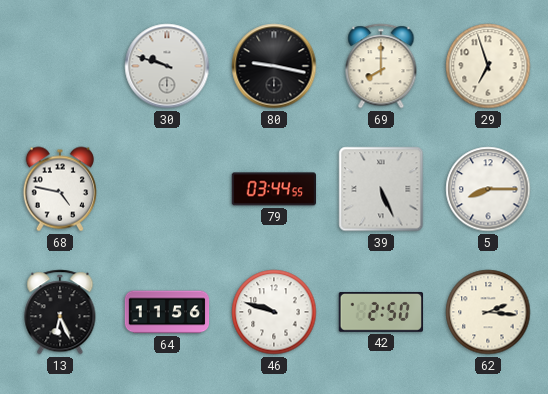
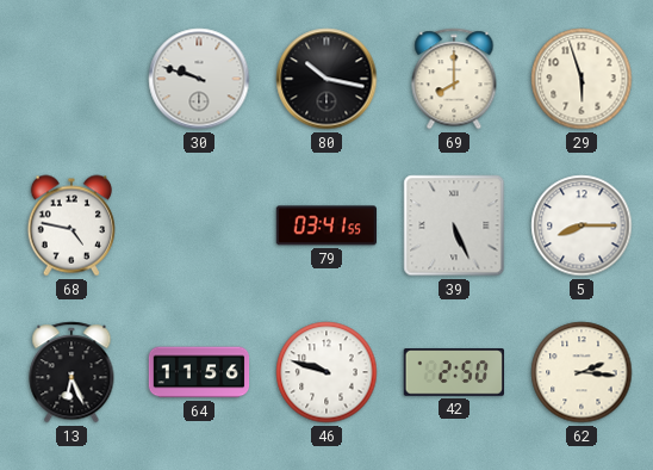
80: 9:17 -> 10:17
29: 6:57 -> 5:57
79: 03:44 -> 03:41
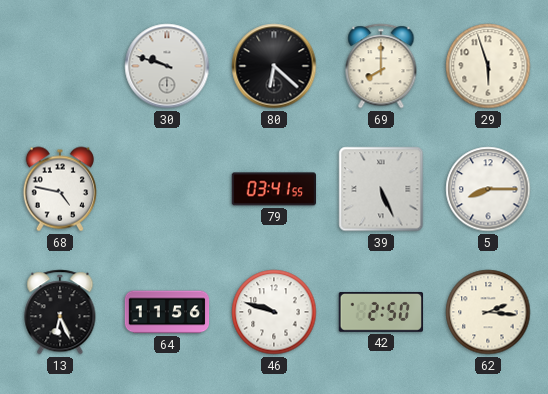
80: 10:17 -> 6:22
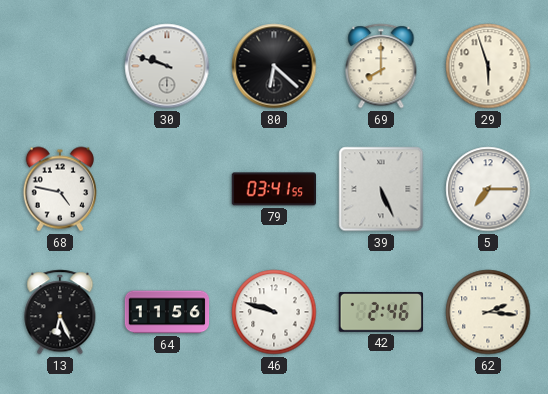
5: 8:15 -> 7:15
42: 2:50 -> 2:46
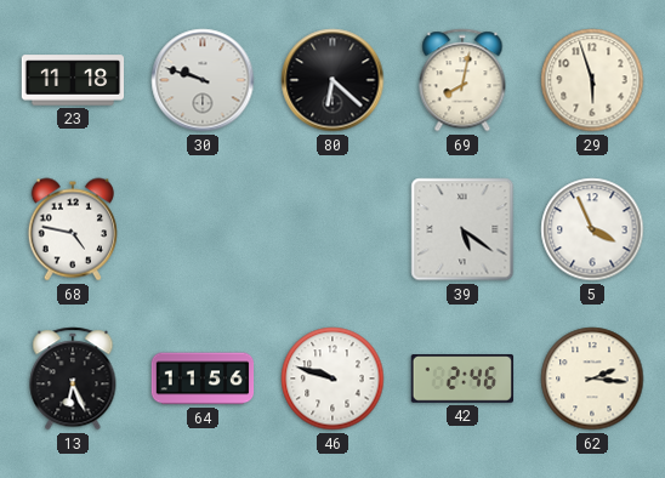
23: none -> 11:18
69: 8:00 -> 8:02
79: 03:41 -> none
39: 5:26 -> 5:21
5: 7:15 -> 3:56
